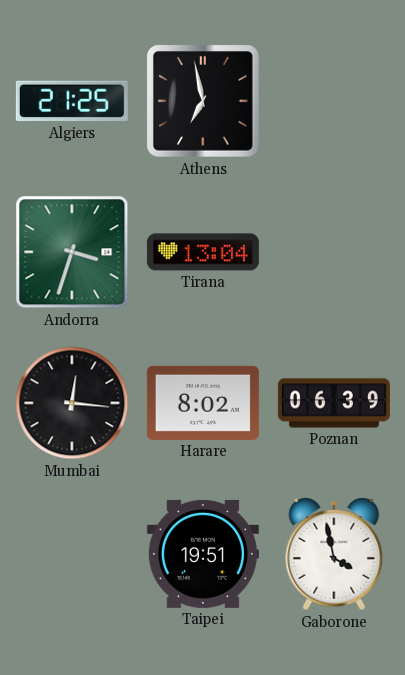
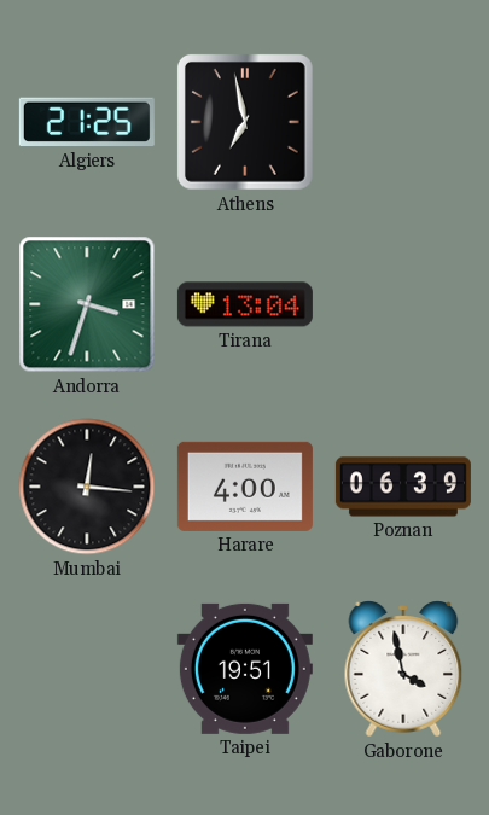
Harare: 8:02 -> 4:00
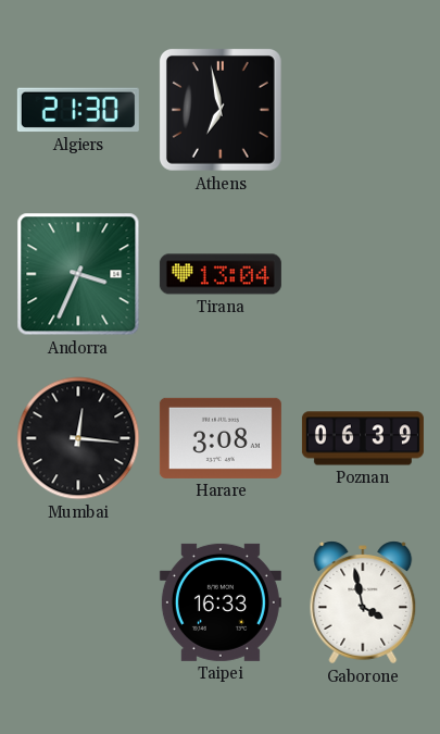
Algiers: 21:25 -> 21:30
Andorra: 3:33 -> 3:34
Harare: 4:00 -> 3:08
Taipei: 19:51 -> 16:33
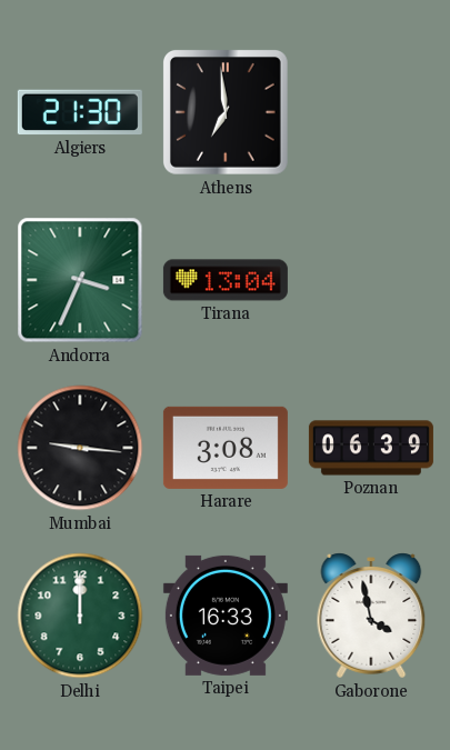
Athens: 6:58 -> 6:59
Mumbai: 12:16 -> 9:16
Delhi: none -> 12:00
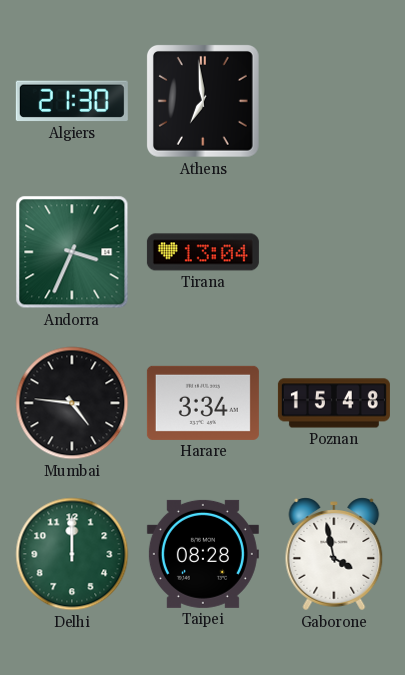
Mumbai: 9:16 -> 4:46
Harare: 3:08 -> 3:34
Poznan: 06:39 -> 15:48
Taipei: 16:33 -> 08:28
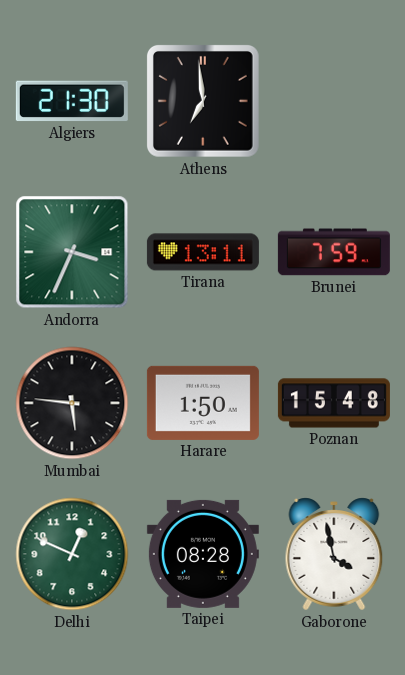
Tirana: 13:04 -> 13:11
Brunei: none -> 7:59
Mumbai: 4:46 -> 5:46
Harare: 3:34 -> 1:50
Delhi: 12:00 -> 12:49
